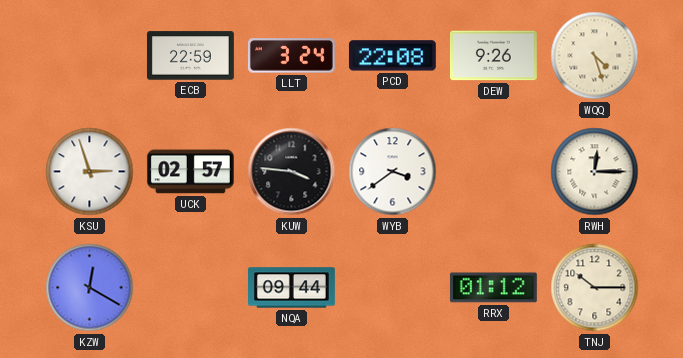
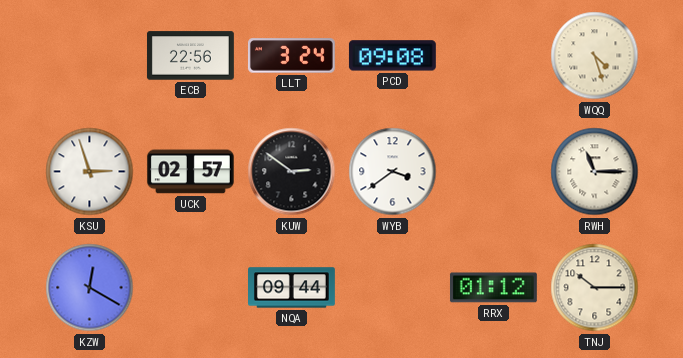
ECB: 22:59 -> 22:56
PCD: 22:08 -> 09:08
DEW: 9:26 -> none
KUW: 3:46 -> 2:51
RWH: 12:15 -> 11:15
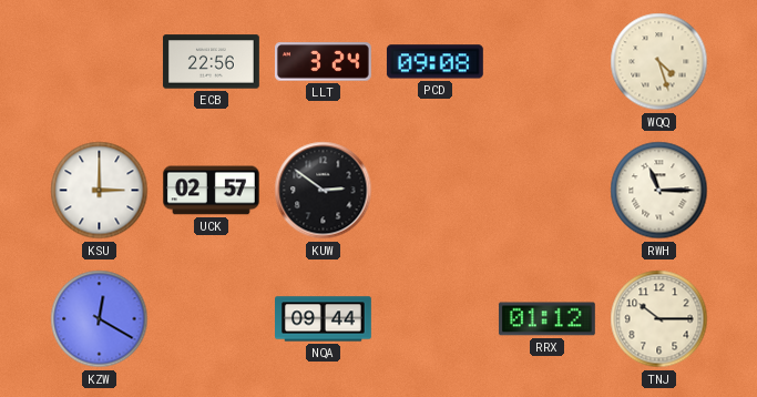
KSU: 2:57 -> 3:00
WYB: 3:39 -> none
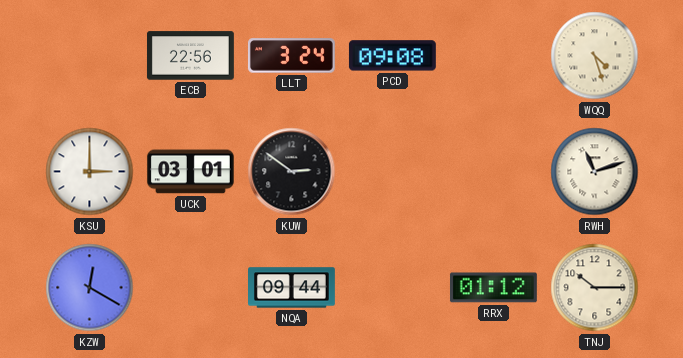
UCK: 02:57 -> 03:01
RWH: 11:15 -> 11:12
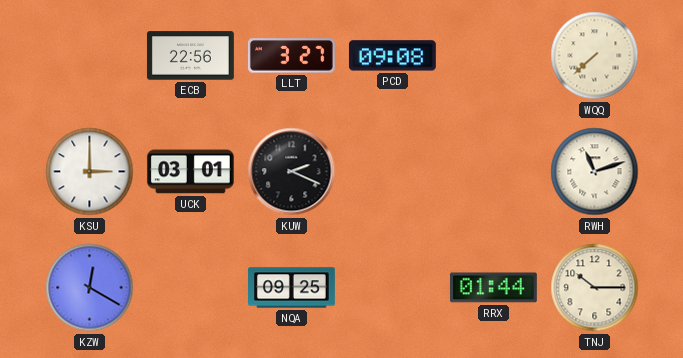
LLT: 3:24 -> 3:27
WQQ: 4:27 -> 7:38
KUW: 2:51 -> 2:19
NQA: 09:44 -> 09:25
RRX: 01:12 -> 01:44
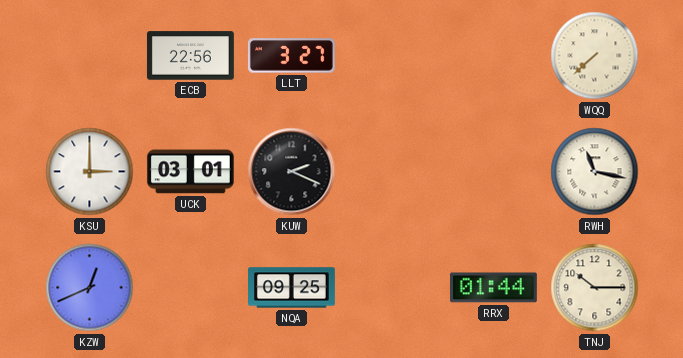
PCD: 09:08 -> none
RWH: 11:12 -> 11:17
KZW: 12:20 -> 12:41
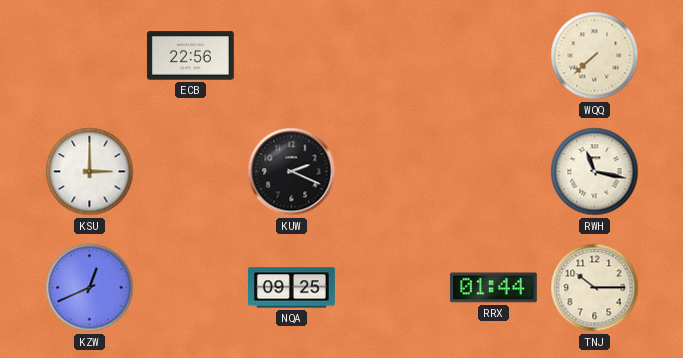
LLT: 3:27 -> none
UCK: 03:01 -> none
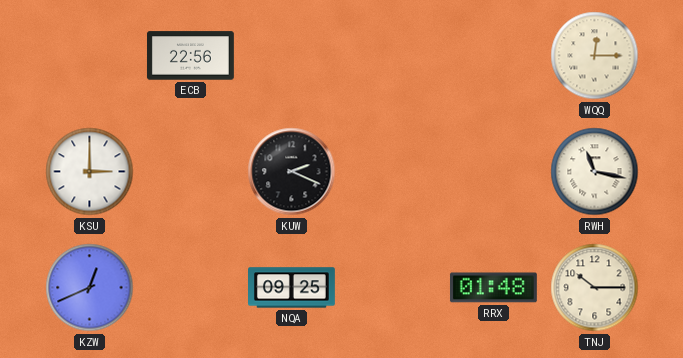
WQQ: 7:38 -> 12:15
RRX: 01:44 -> 01:48
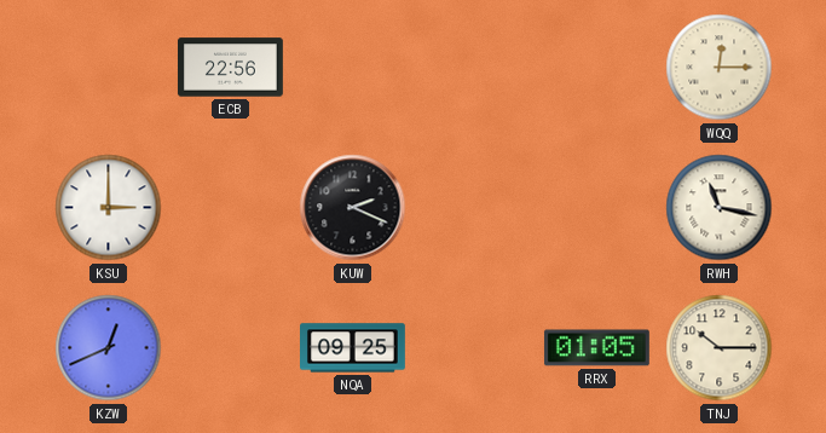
RRX: 01:48 -> 01:05
